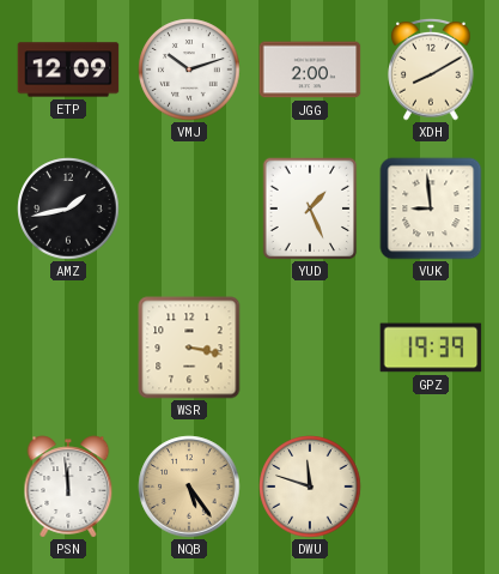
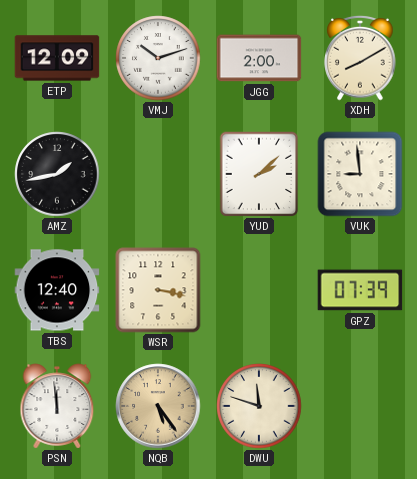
YUD: 1:26 -> 2:08
TBS: none -> 12:40
GPZ: 19:39 -> 07:39
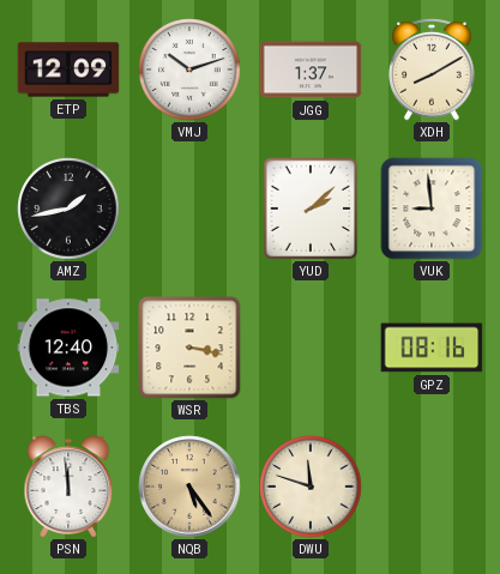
JGG: 2:00 -> 1:37
GPZ: 07:39 -> 08:16
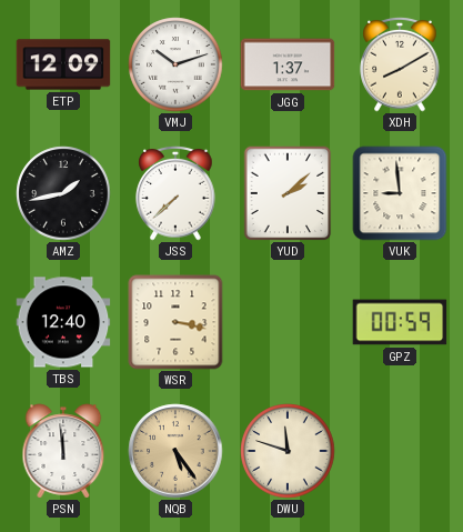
JSS: none -> 7:38
GPZ: 08:16 -> 00:59
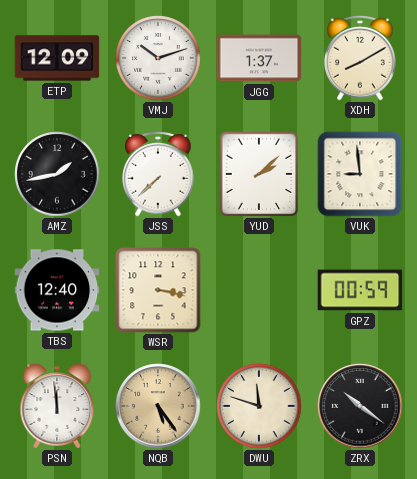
ZRX: none -> 10:21
